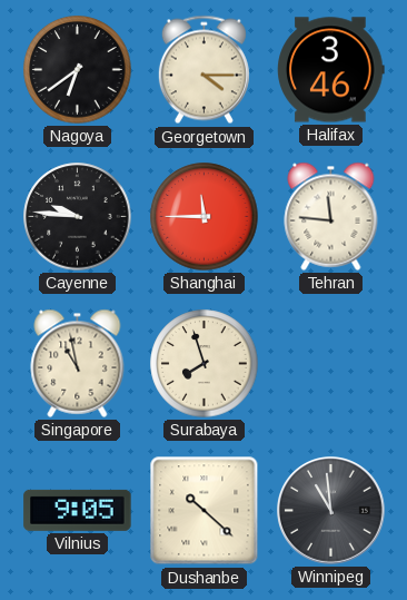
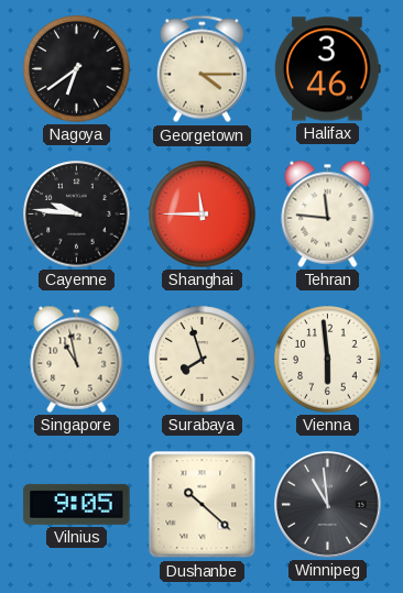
Vienna: none -> 5:59
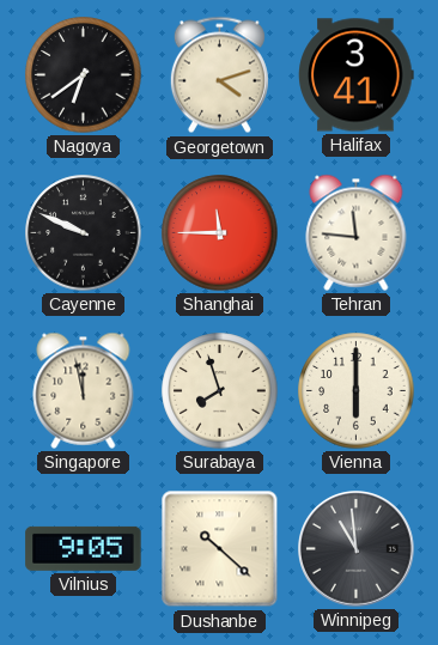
Georgetown: 4:15 -> 4:12
Halifax: 3:46 -> 3:41
Cayenne: 9:46 -> 9:49
Singapore: 10:58 -> 11:58
Vienna: 5:59 -> 6:00
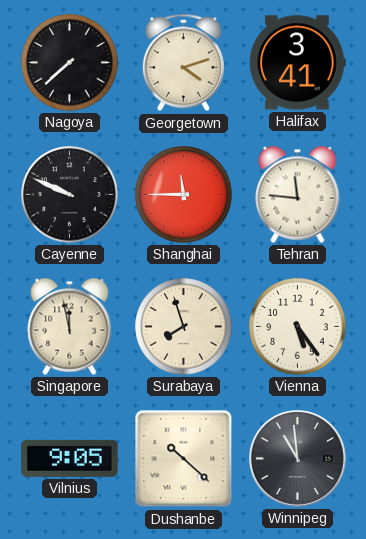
Nagoya: 6:39 -> 7:38
Vienna: 6:00 -> 5:24
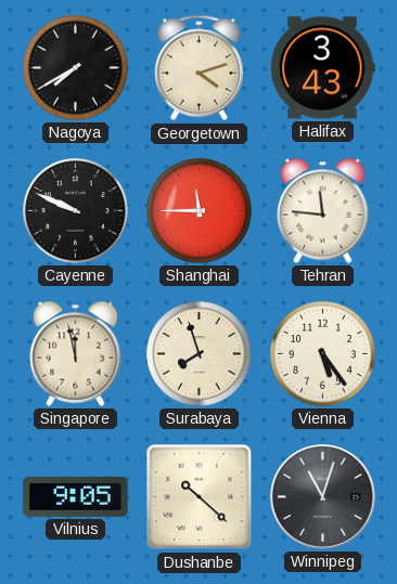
Nagoya: 7:38 -> 7:40
Halifax: 3:41 -> 3:43
Winnipeg: 10:59 -> 11:03
